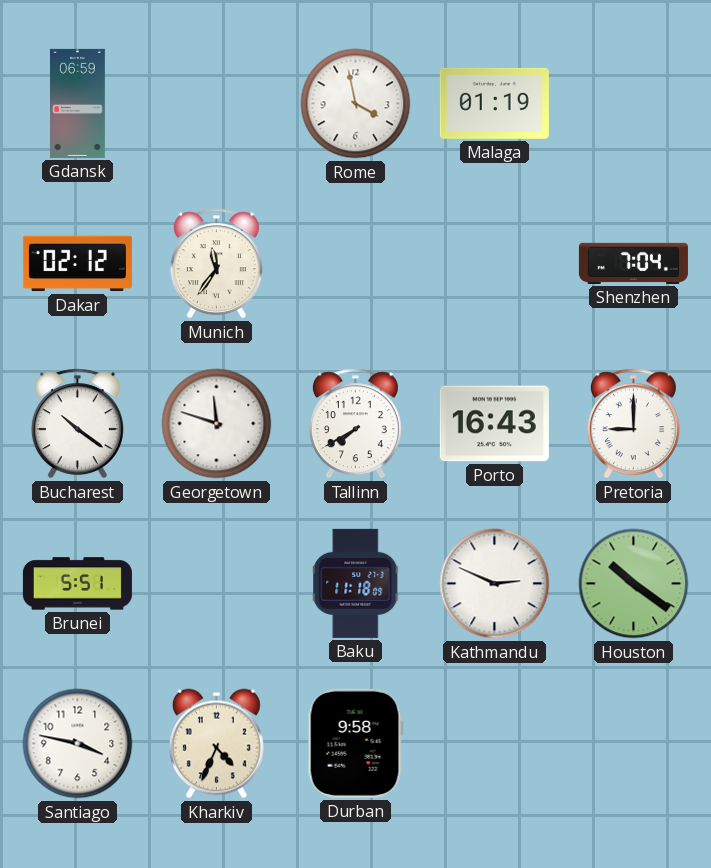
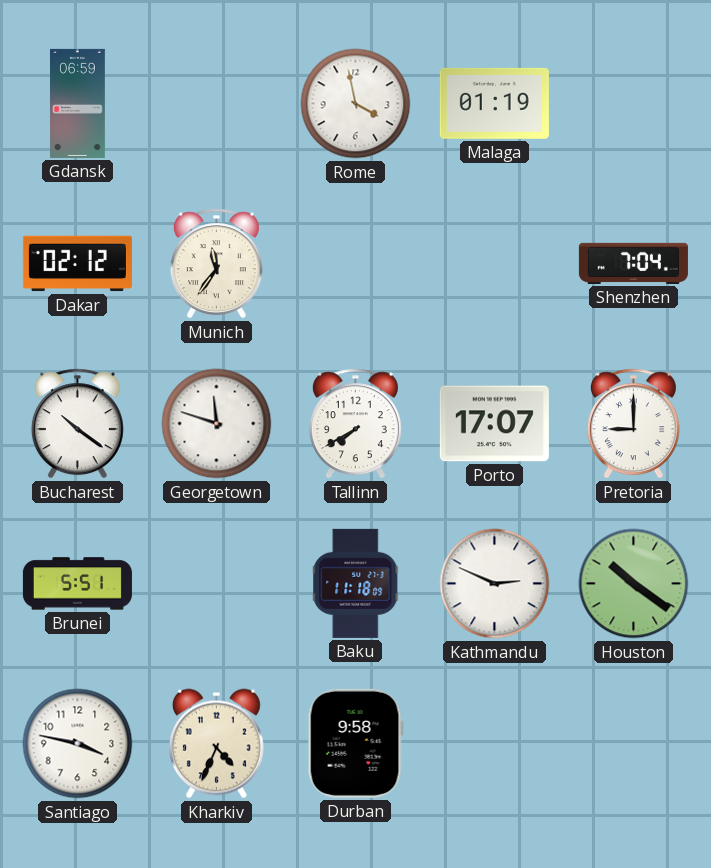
Porto: 16:43 -> 17:07
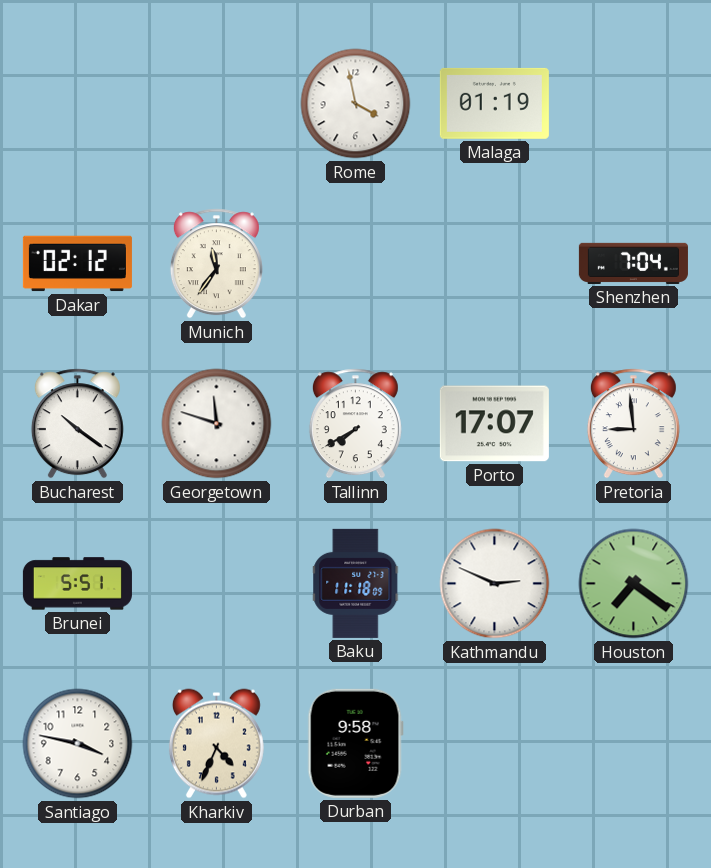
Gdansk: 06:59 -> none
Pretoria: 9:00 -> 8:59
Houston: 10:21 -> 7:21
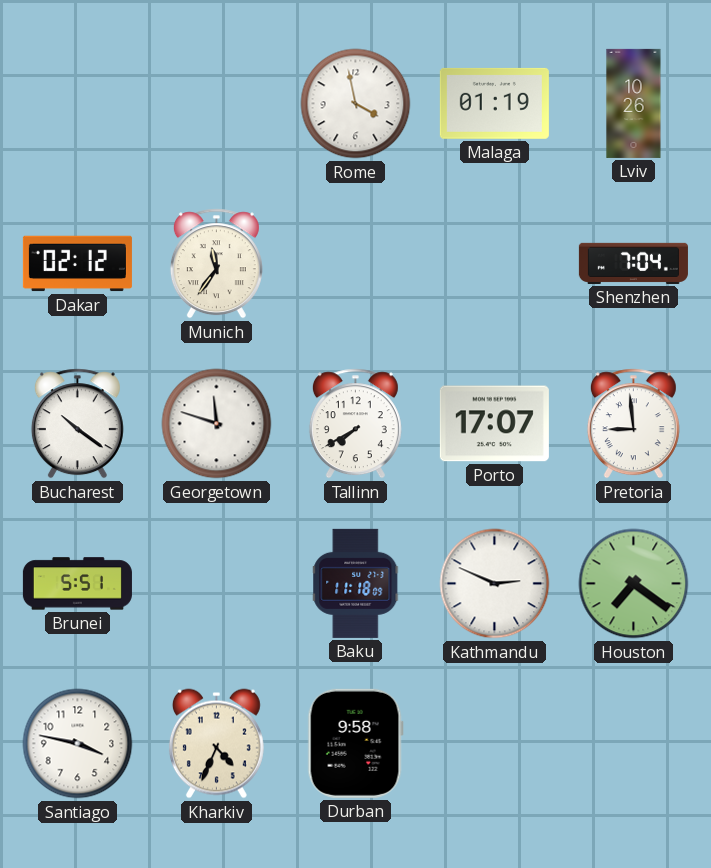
Lviv: none -> 10:26
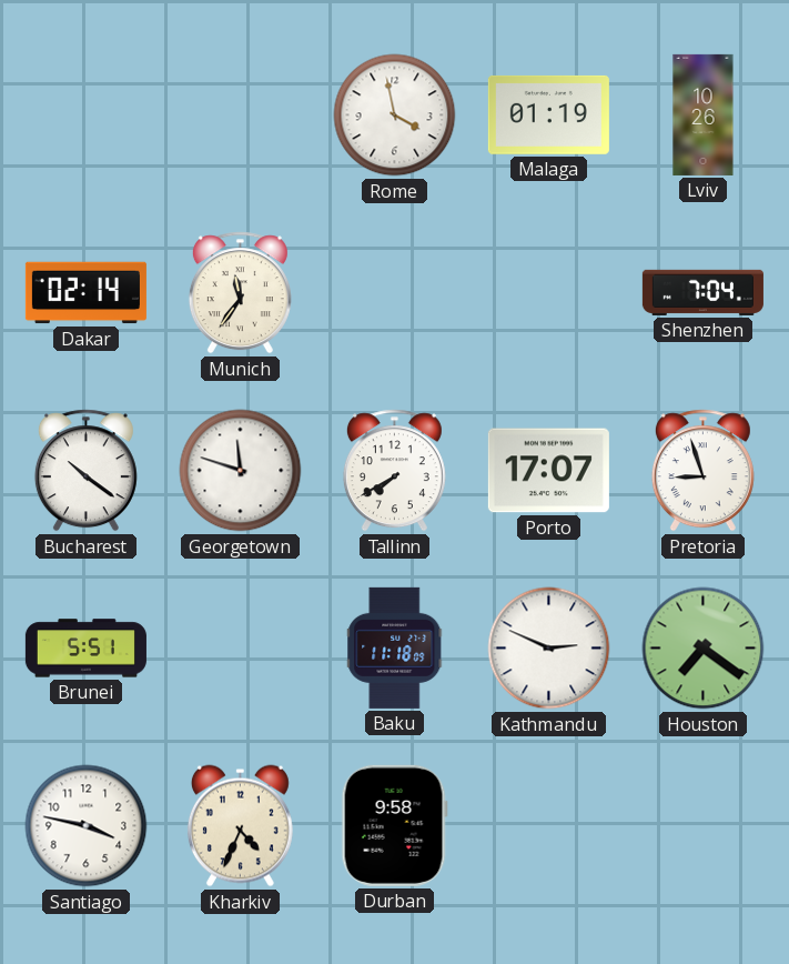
Dakar: 02:12 -> 02:14
Pretoria: 8:59 -> 8:57
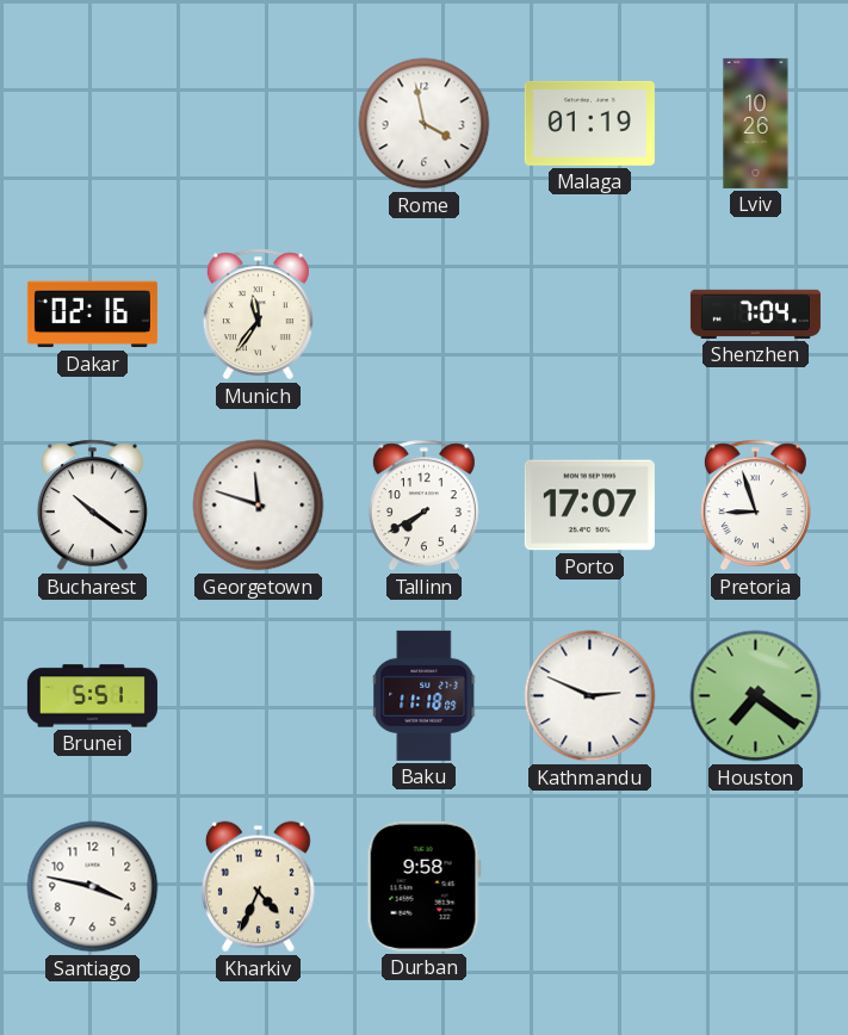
Dakar: 02:14 -> 02:16
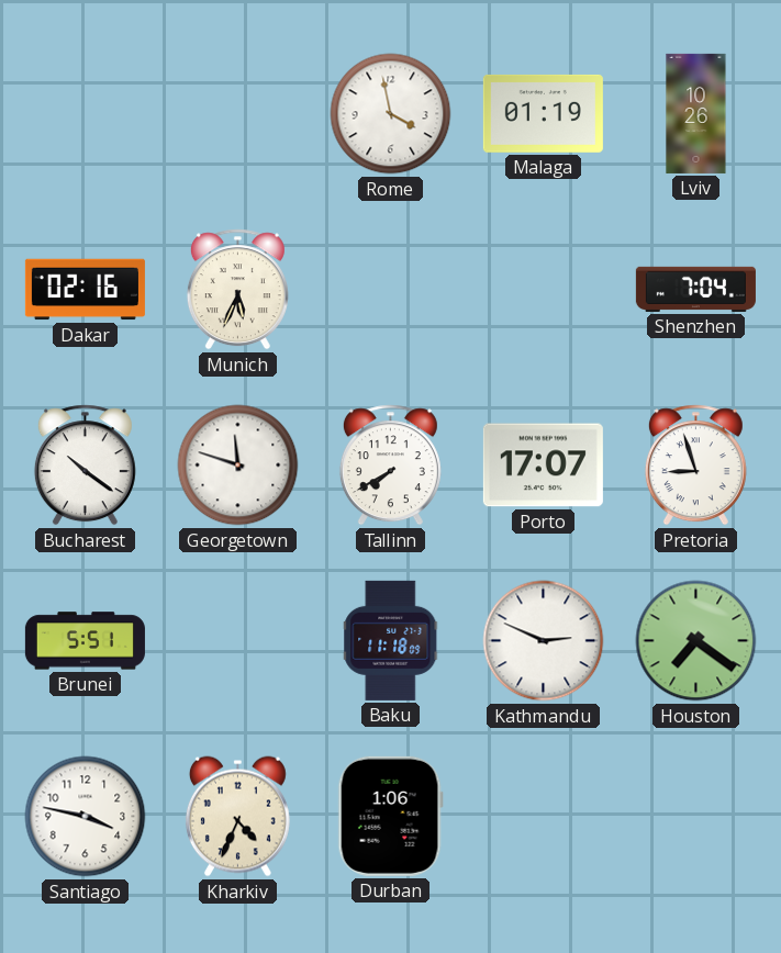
Munich: 11:36 -> 5:34
Durban: 9:58 -> 1:06
